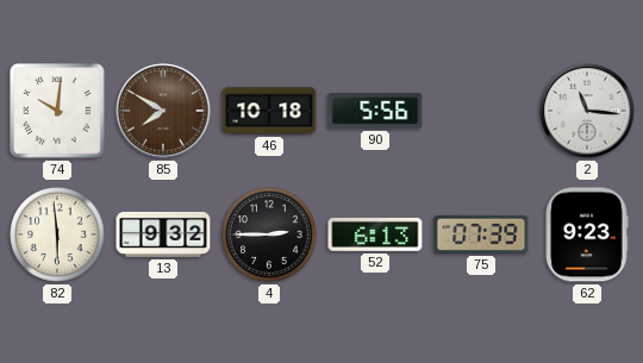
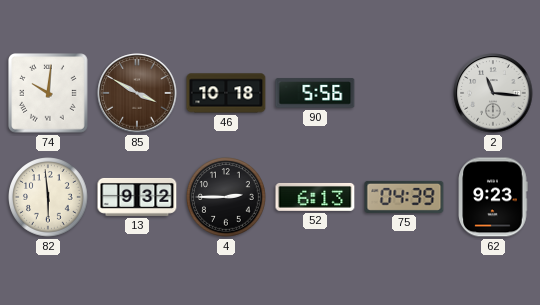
85: 7:50 -> 3:50
75: 07:39 -> 04:39
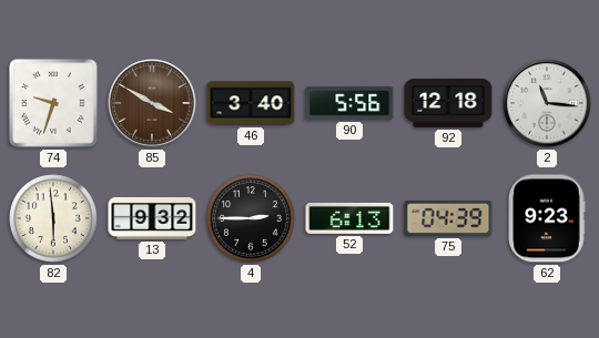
74: 10:01 -> 9:33
46: 10:18 -> 3:40
92: none -> 12:18
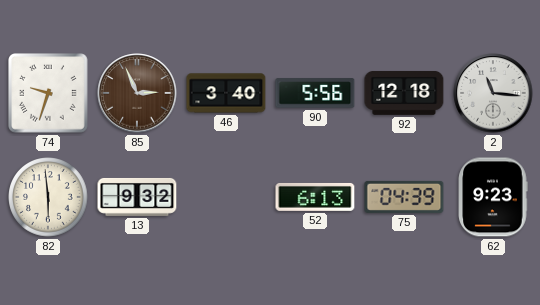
85: 3:50 -> 2:56
4: 2:45 -> none
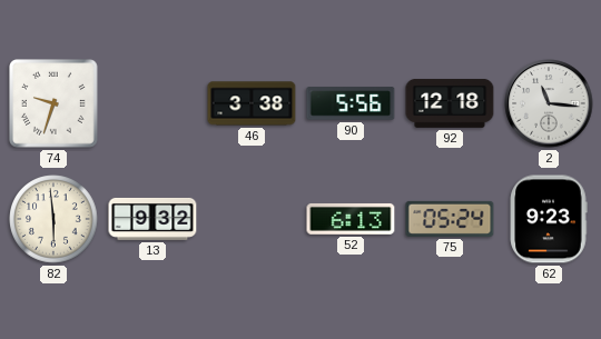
85: 2:56 -> none
46: 3:40 -> 3:38
75: 04:39 -> 05:24
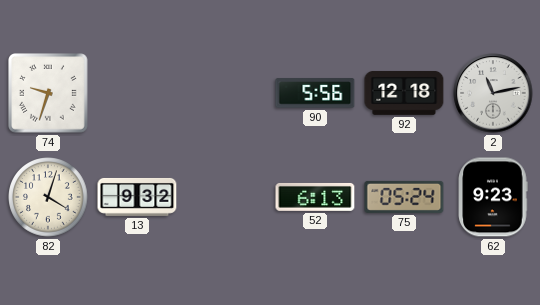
46: 3:38 -> none
2: 11:16 -> 11:13
82: 5:59 -> 4:03
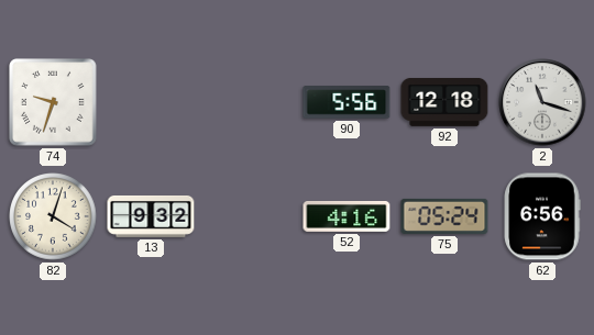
2: 11:13 -> 11:18
52: 6:13 -> 4:16
62: 9:23 -> 6:56
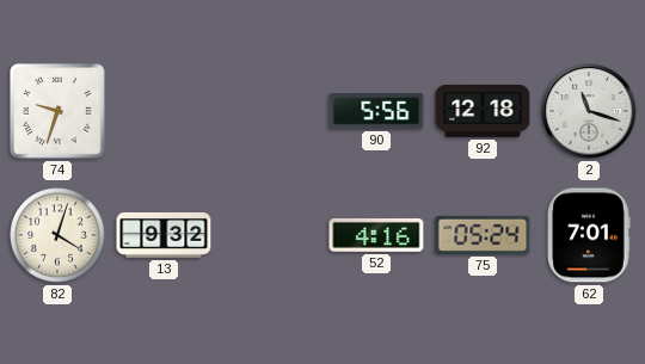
62: 6:56 -> 7:01
